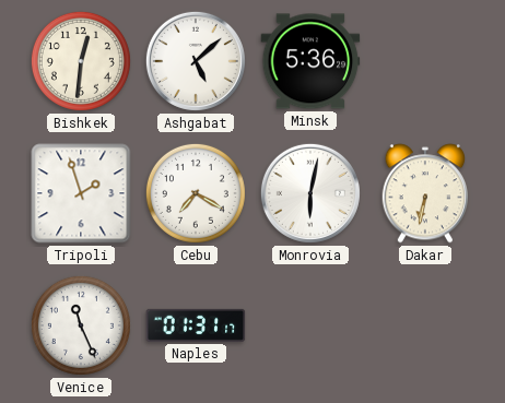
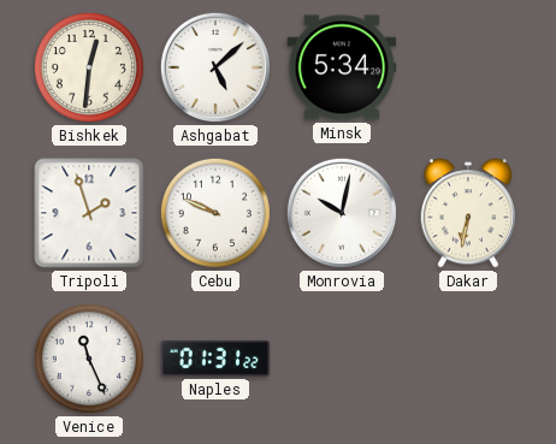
Minsk: 5:36 -> 5:34
Cebu: 7:20 -> 9:49
Monrovia: 6:02 -> 10:02
Naples: 01:31:17 -> 01:31:22
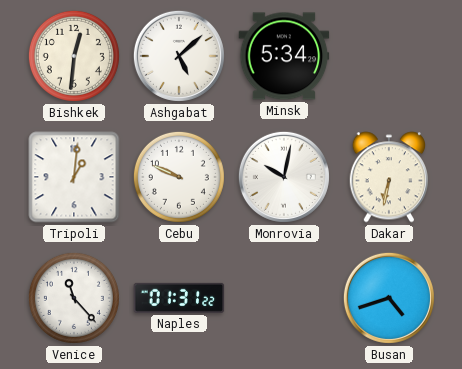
Tripoli: 1:57 -> 1:01
Venice: 11:26 -> 11:23
Busan: none -> 4:42
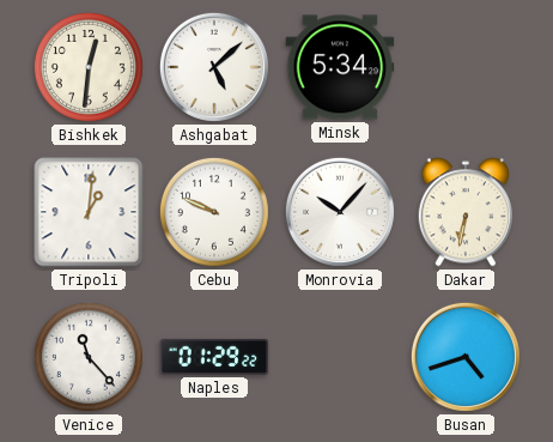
Monrovia: 10:02 -> 10:07
Naples: 01:31 -> 01:29
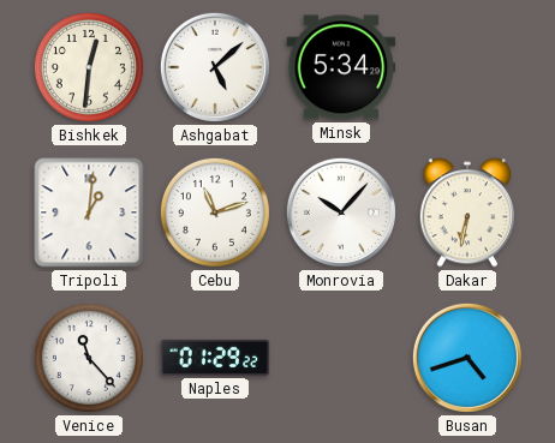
Cebu: 9:49 -> 11:12
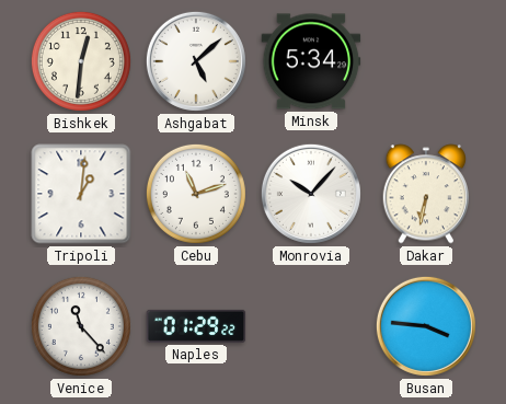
Busan: 4:42 -> 3:46
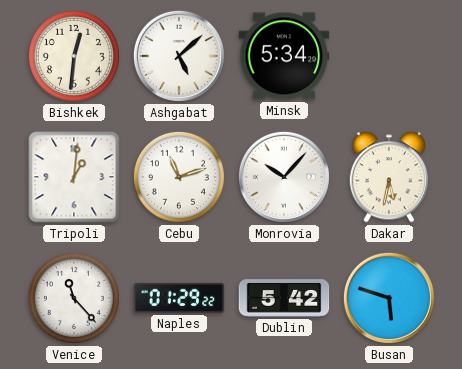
Dakar: 6:32 -> 5:32
Dublin: none -> 5:42
Busan: 3:46 -> 5:48
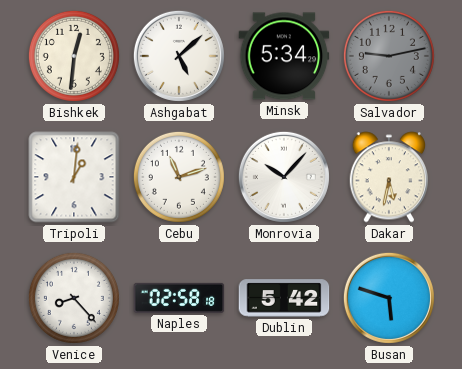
Salvador: none -> 9:13
Venice: 11:23 -> 8:23
Naples: 01:29 -> 02:58
